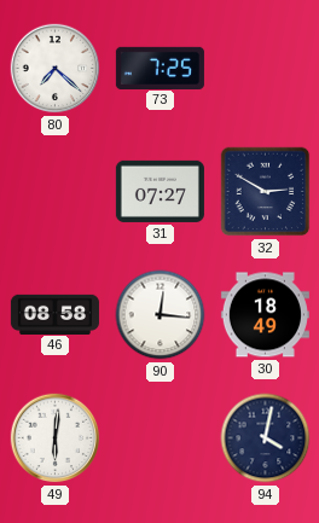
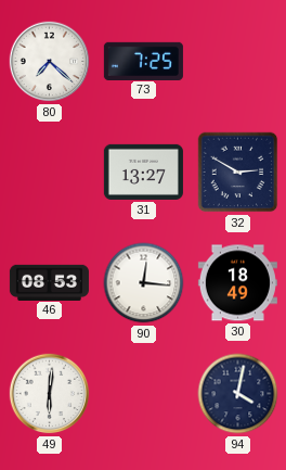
31: 07:27 -> 13:27
46: 08:58 -> 08:53
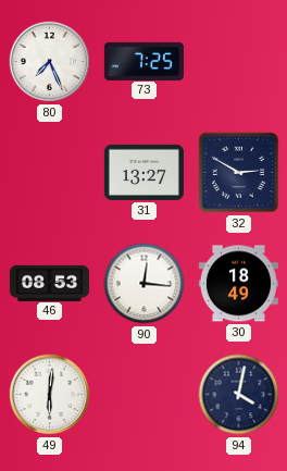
80: 7:22 -> 7:26
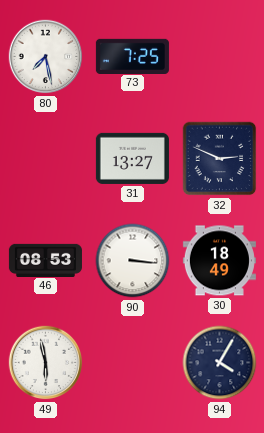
80: 7:26 -> 7:28
32: 2:50 -> 2:49
90: 12:16 -> 3:16
49: 6:01 -> 5:58
94: 4:02 -> 4:05
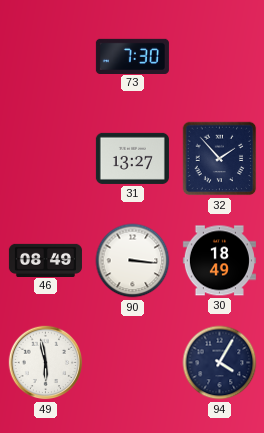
80: 7:28 -> none
73: 7:25 -> 7:30
32: 2:49 -> 1:53
46: 08:53 -> 08:49
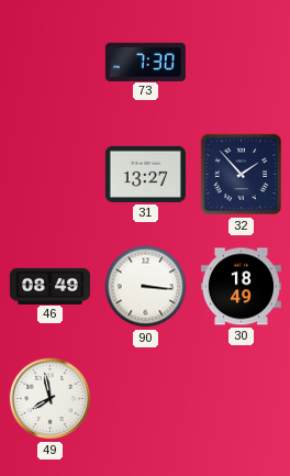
49: 5:58 -> 7:58
94: 4:05 -> none
